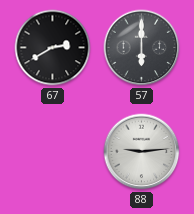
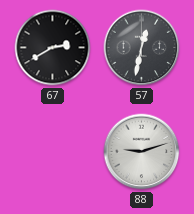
57: 6:00 -> 12:32
88: 9:14 -> 9:12
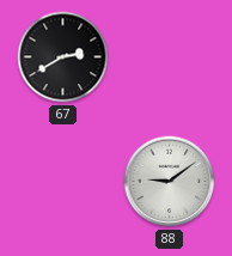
57: 12:32 -> none
88: 9:12 -> 9:09
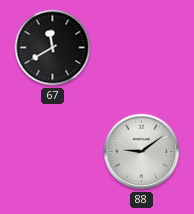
67: 2:40 -> 11:40
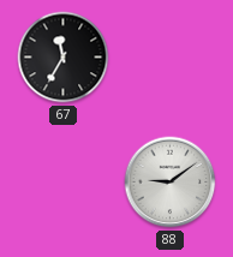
67: 11:40 -> 11:35
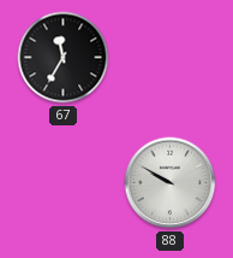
88: 9:09 -> 9:50
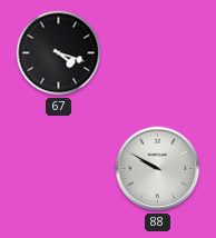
67: 11:35 -> 4:18
